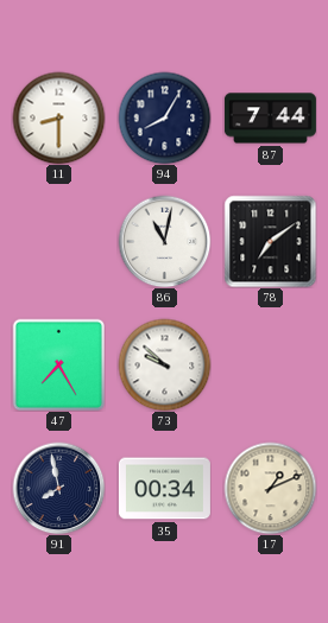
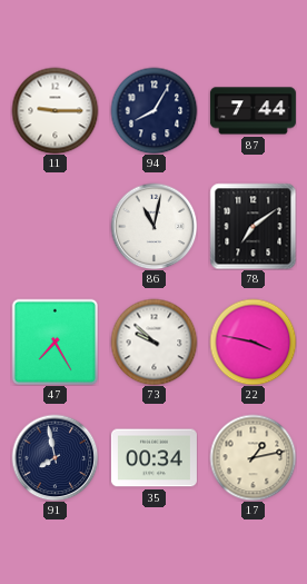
11: 8:30 -> 9:15
22: none -> 3:47
17: 1:11 -> 1:13
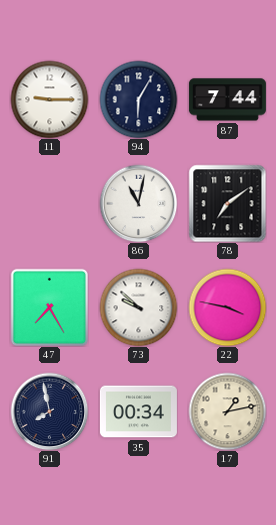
94: 8:05 -> 6:05
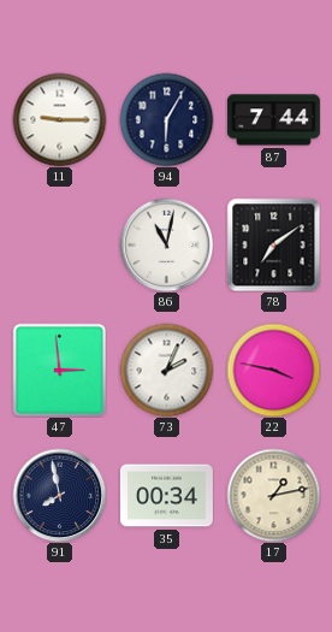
47: 7:25 -> 2:59
73: 9:52 -> 2:04
